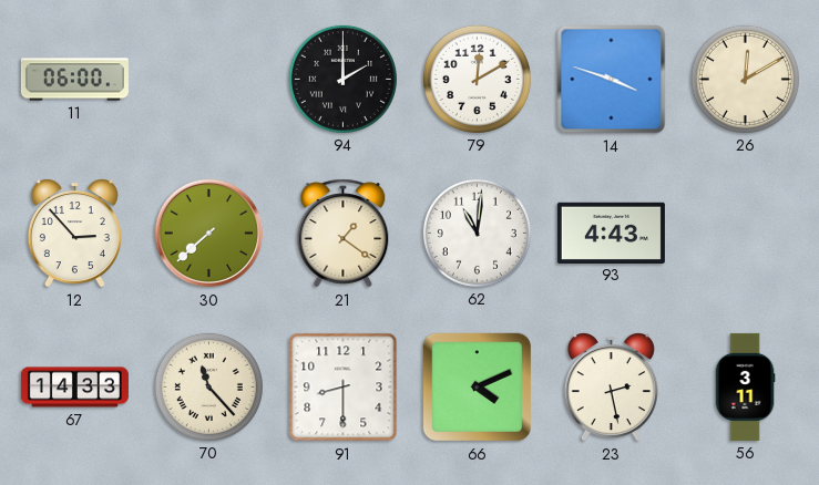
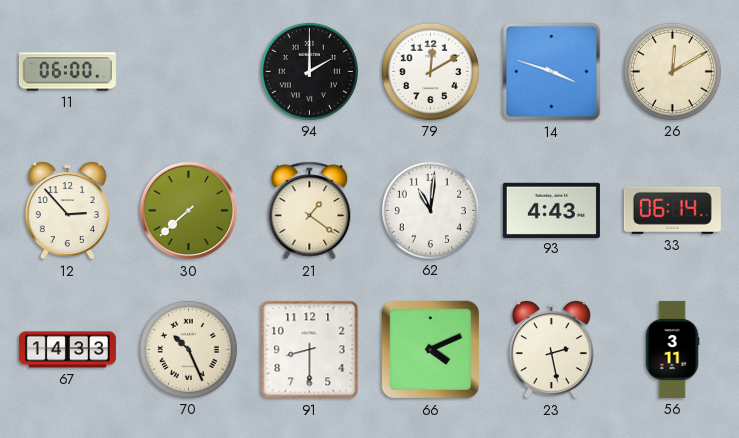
33: none -> 06:14
70: 11:23 -> 10:26
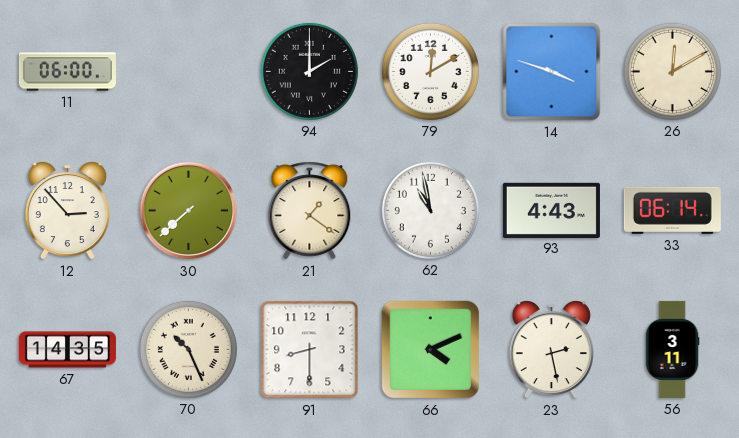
62: 11:01 -> 10:58
67: 14:33 -> 14:35
